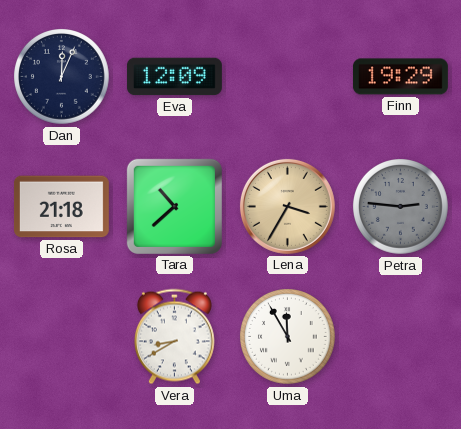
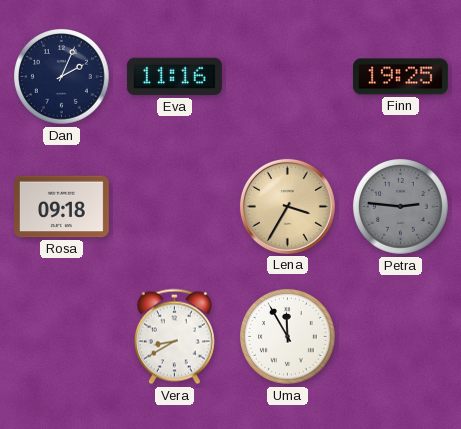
Dan: 12:04 -> 2:04
Eva: 12:09 -> 11:16
Finn: 19:29 -> 19:25
Rosa: 21:18 -> 09:18
Tara: 10:38 -> none
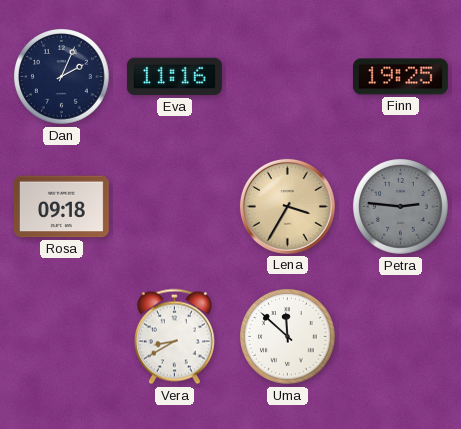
Uma: 11:55 -> 11:52
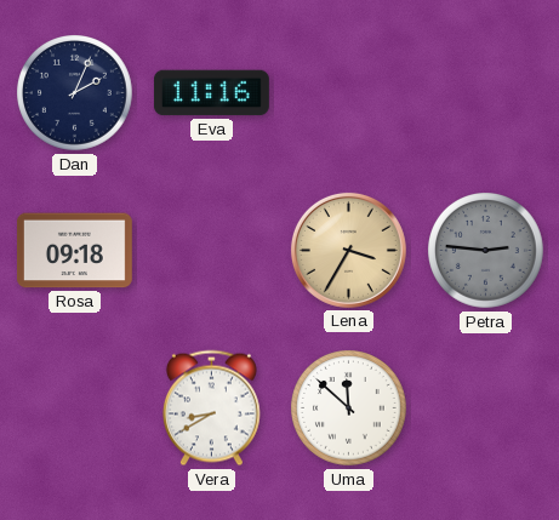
Finn: 19:25 -> none
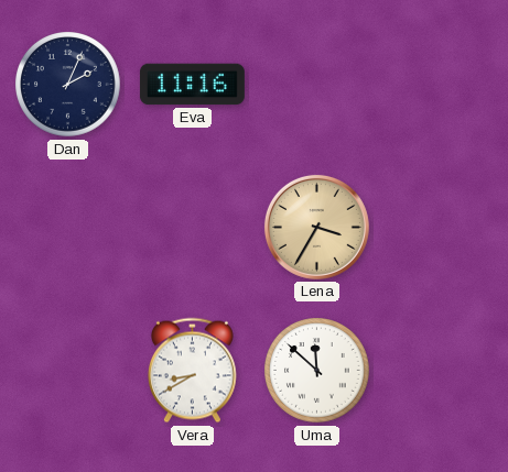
Rosa: 09:18 -> none
Petra: 2:46 -> none
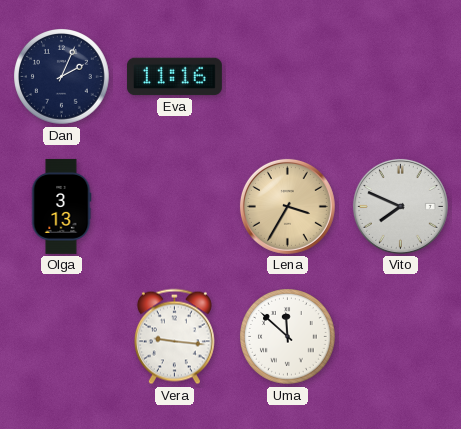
Olga: none -> 3:13
Vito: none -> 7:49
Vera: 8:40 -> 9:16
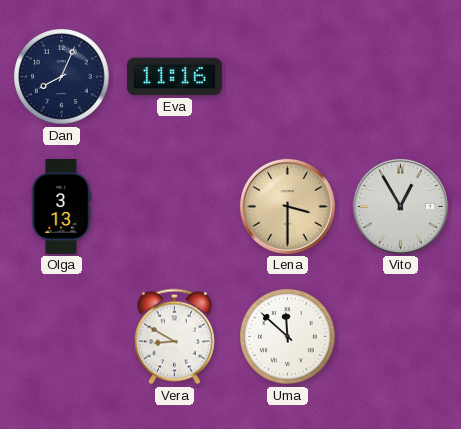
Dan: 2:04 -> 8:04
Lena: 3:35 -> 3:30
Vito: 7:49 -> 12:55
Vera: 9:16 -> 8:50
